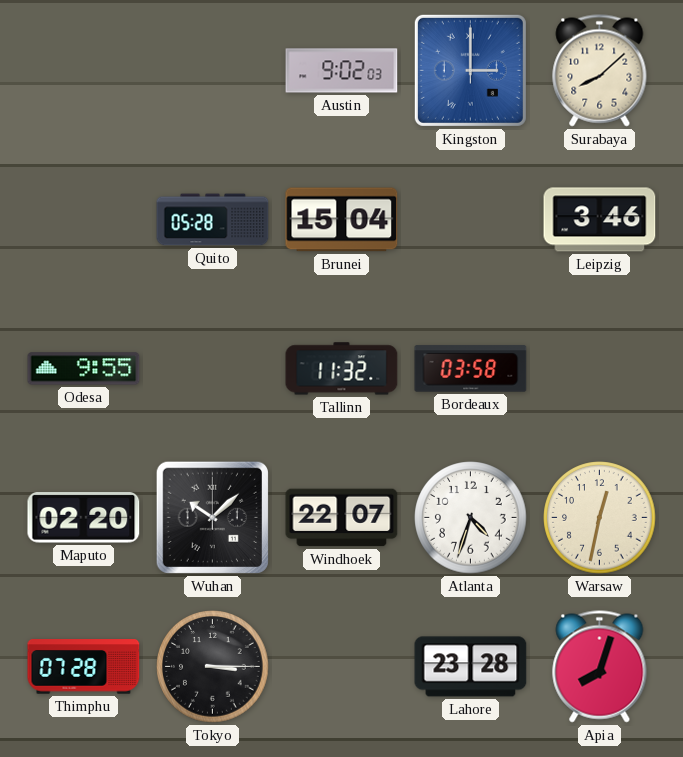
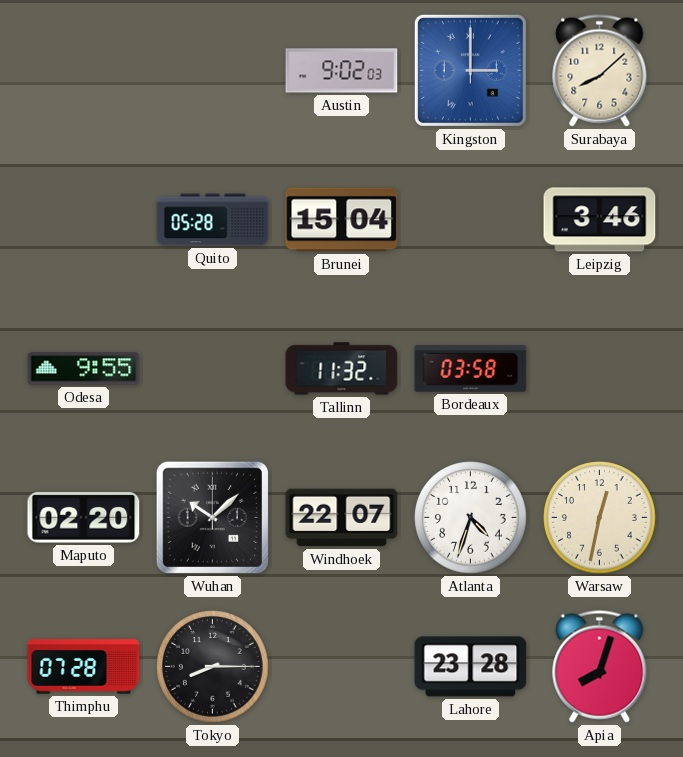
Tokyo: 3:15 -> 8:15
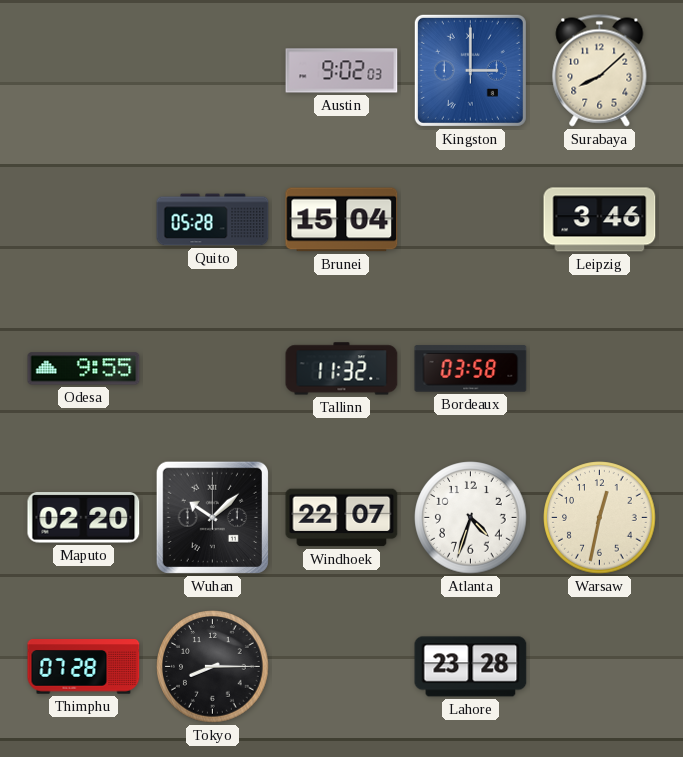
Apia: 8:03 -> none
